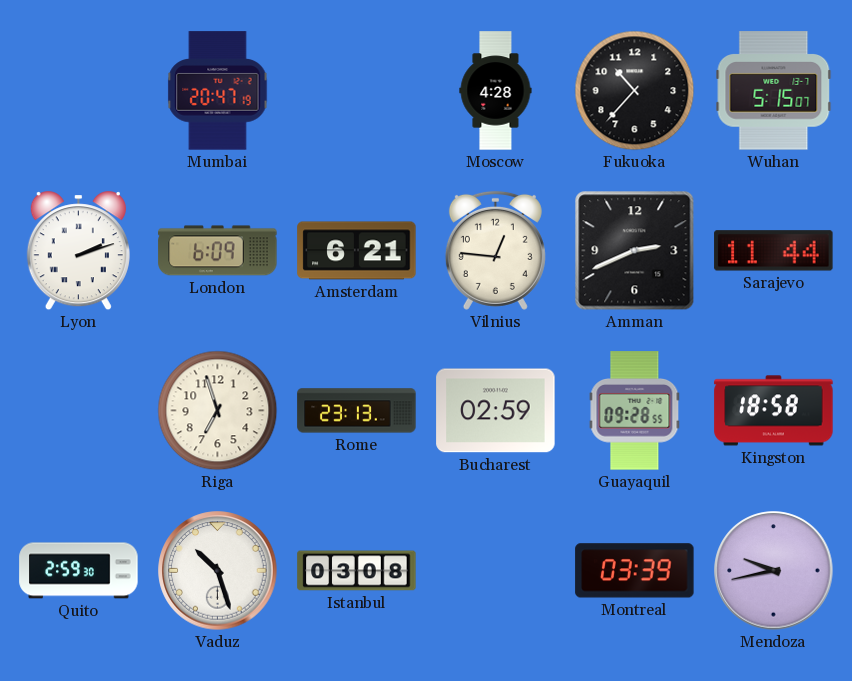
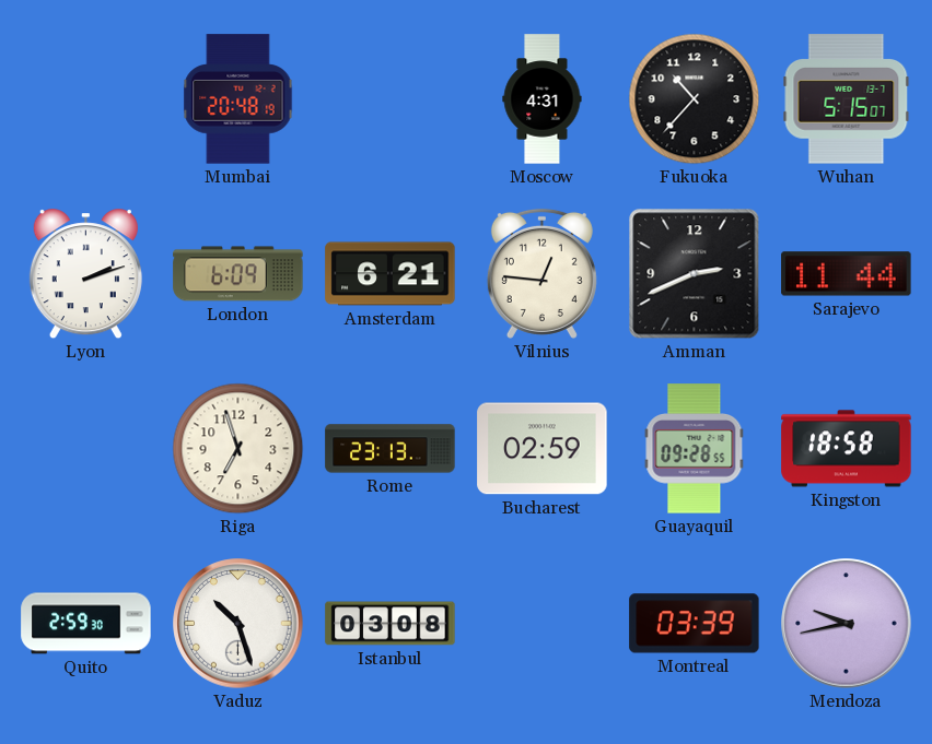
Mumbai: 20:47 -> 20:48
Moscow: 4:28 -> 4:31
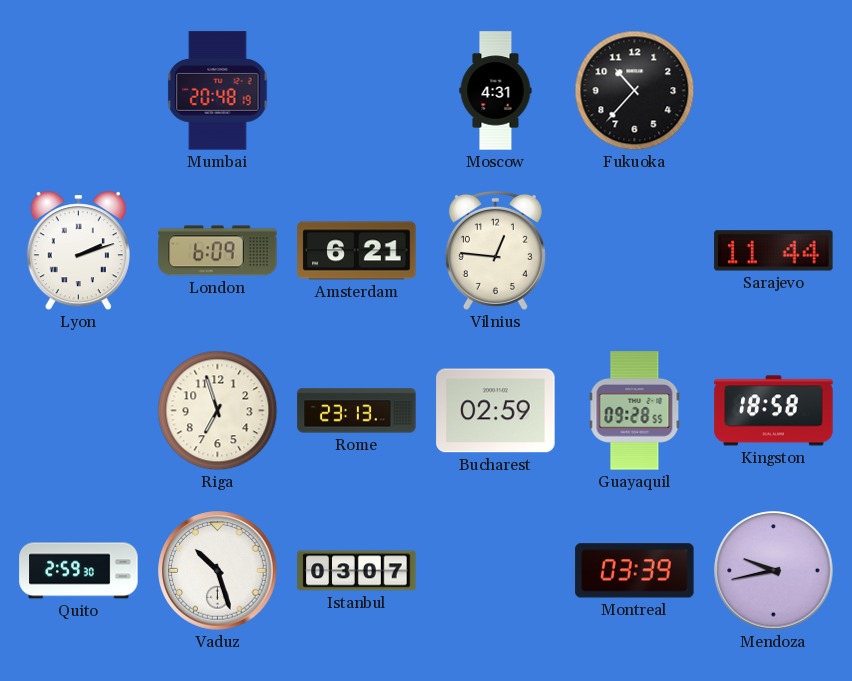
Wuhan: 5:15 -> none
Amman: 2:41 -> none
Istanbul: 03:08 -> 03:07
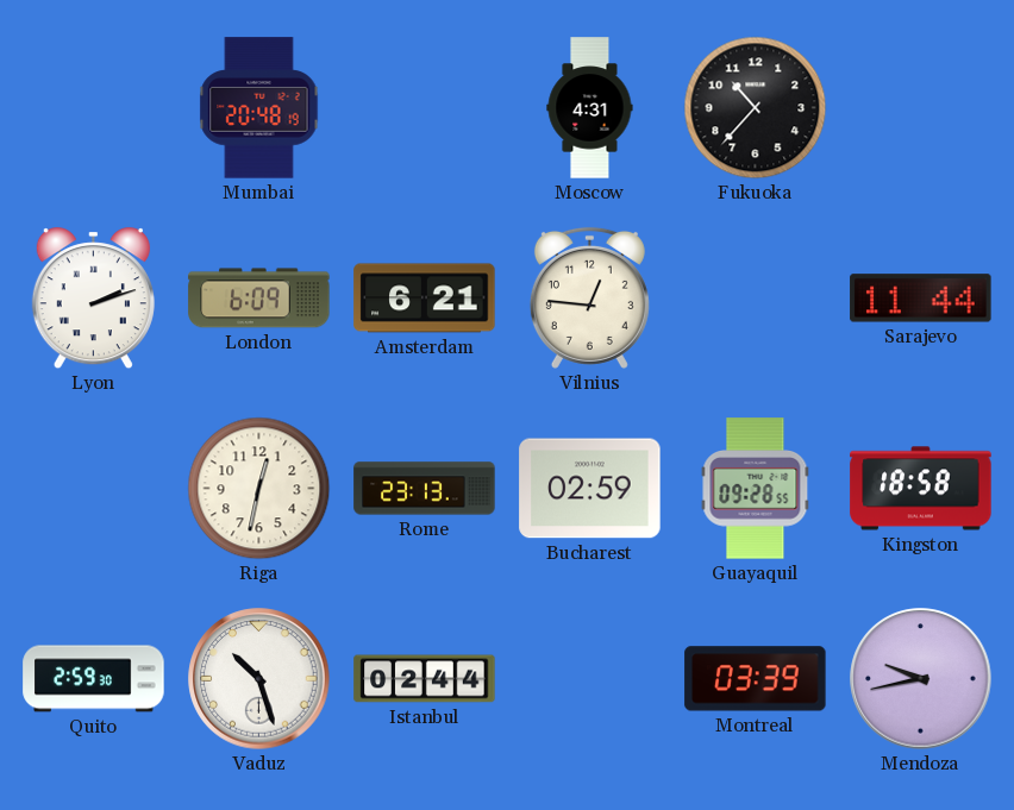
Riga: 6:57 -> 12:32
Istanbul: 03:07 -> 02:44
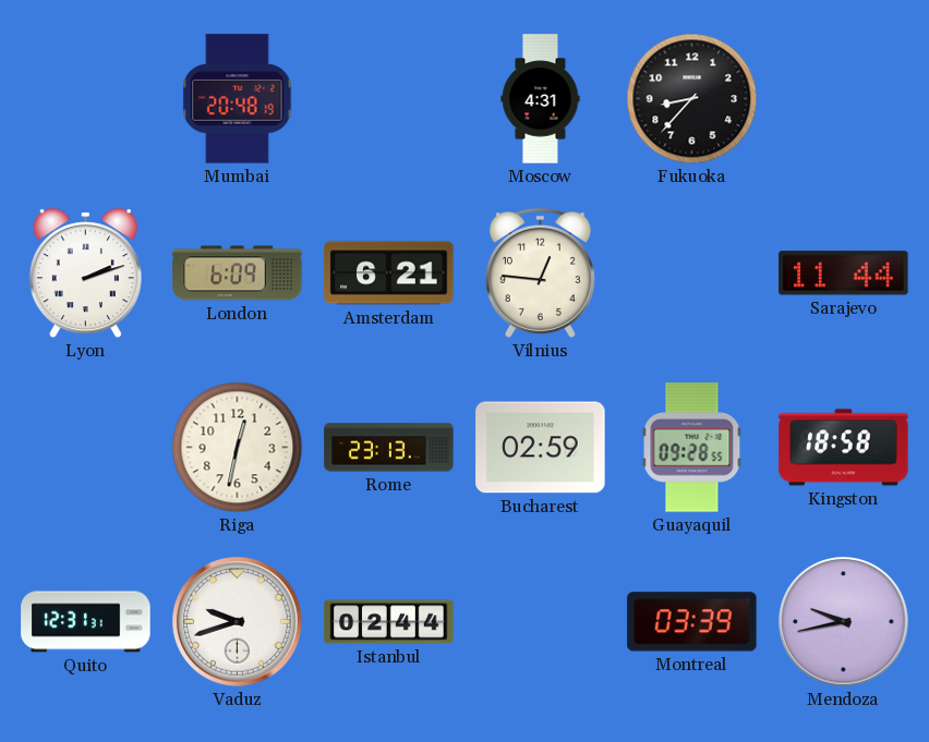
Fukuoka: 10:37 -> 8:37
Quito: 2:59 -> 12:31
Vaduz: 10:27 -> 9:42
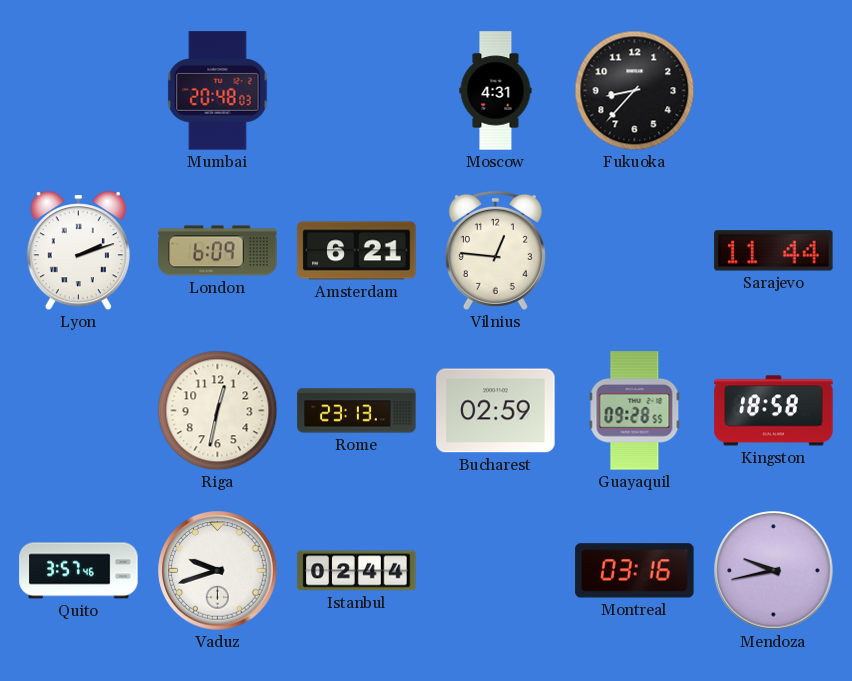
Mumbai: 20:48:19 -> 20:48:03
Quito: 12:31 -> 3:57
Montreal: 03:39 -> 03:16
